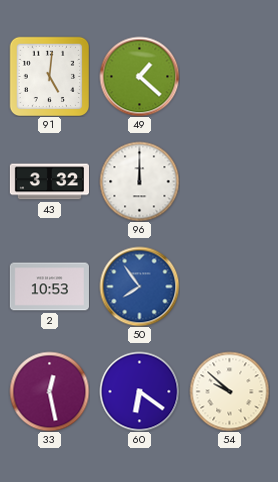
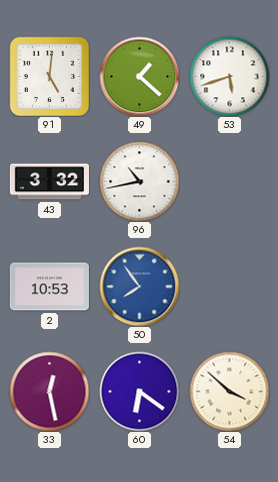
53: none -> 5:42
96: 12:00 -> 10:43
54: 9:52 -> 3:52
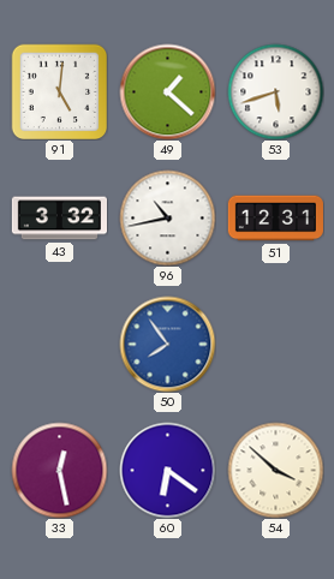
51: none -> 12:31
2: 10:53 -> none
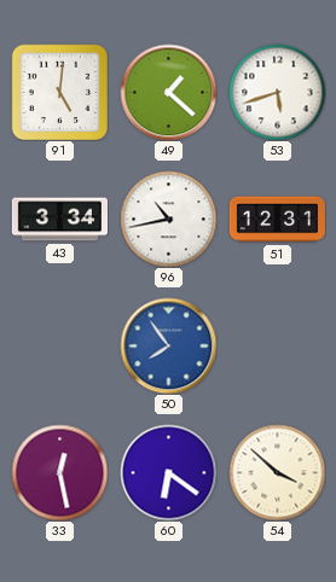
43: 3:32 -> 3:34
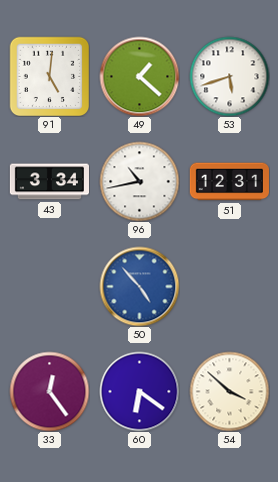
50: 7:54 -> 4:53
33: 12:28 -> 12:24
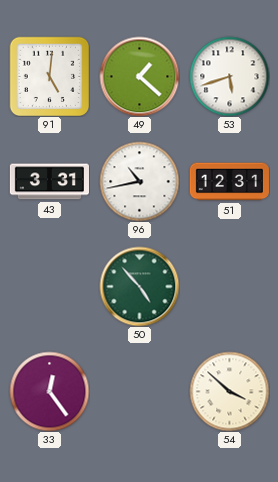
43: 3:34 -> 3:31
50 dial: blue -> green
60: 6:21 -> none
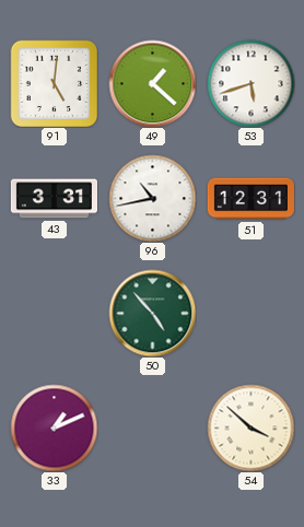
33: 12:24 -> 1:11
